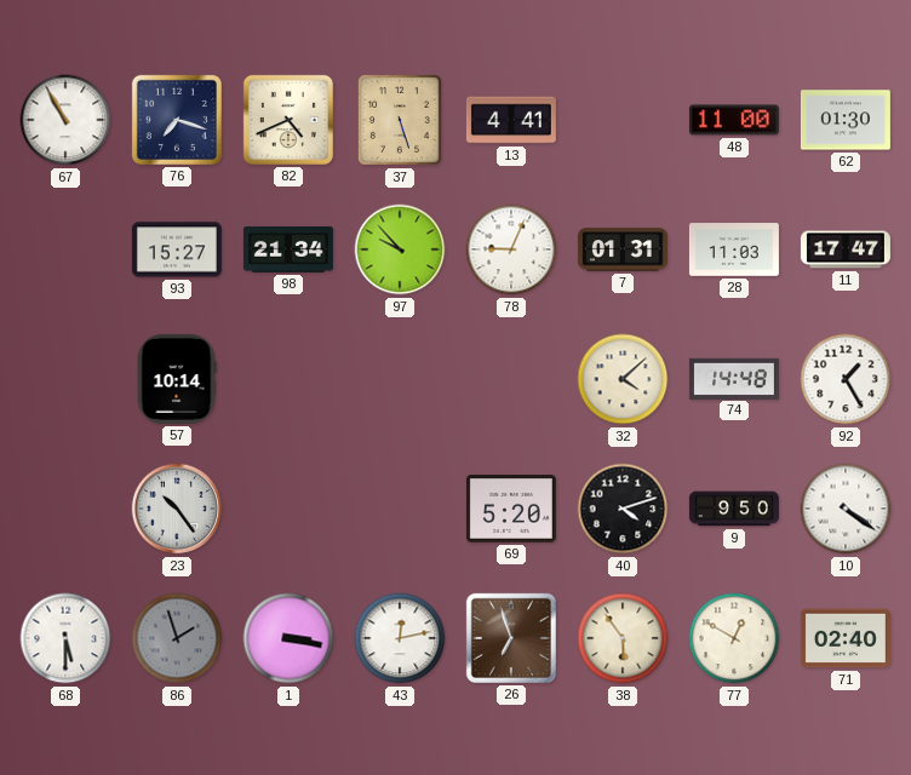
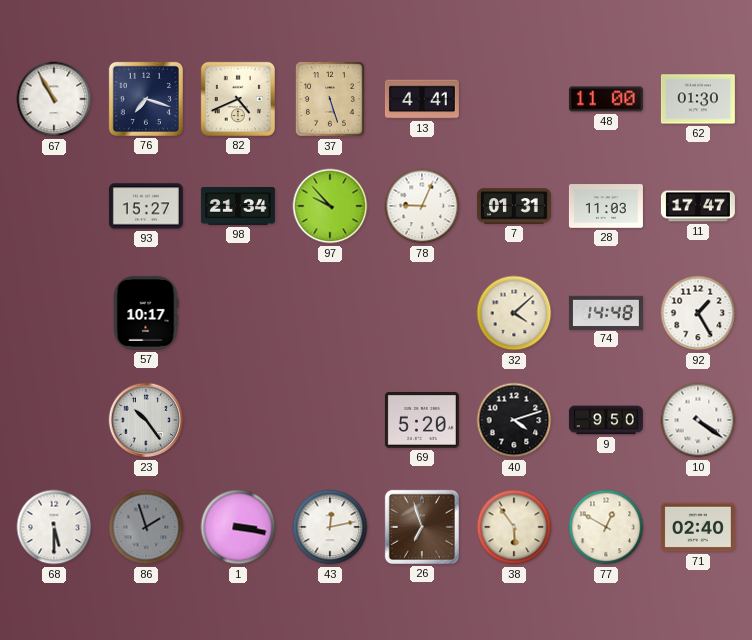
57: 10:14 -> 10:17
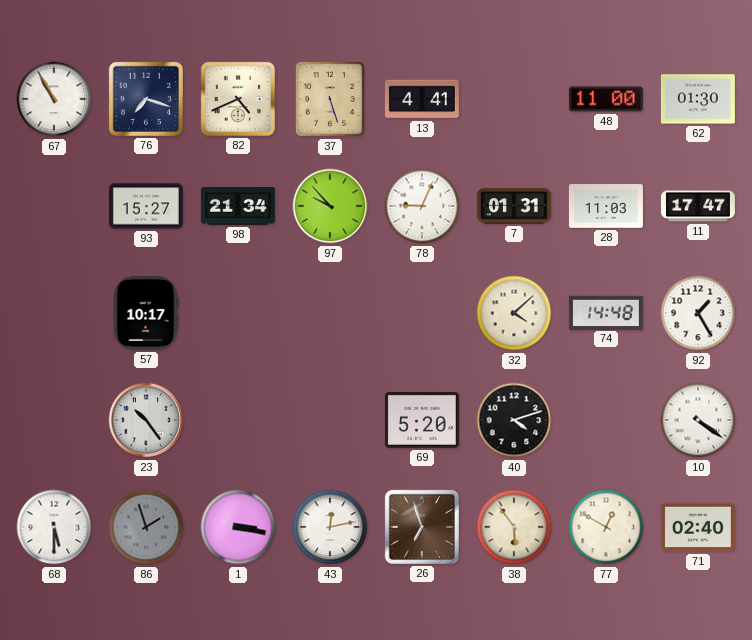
9: 9:50 -> none
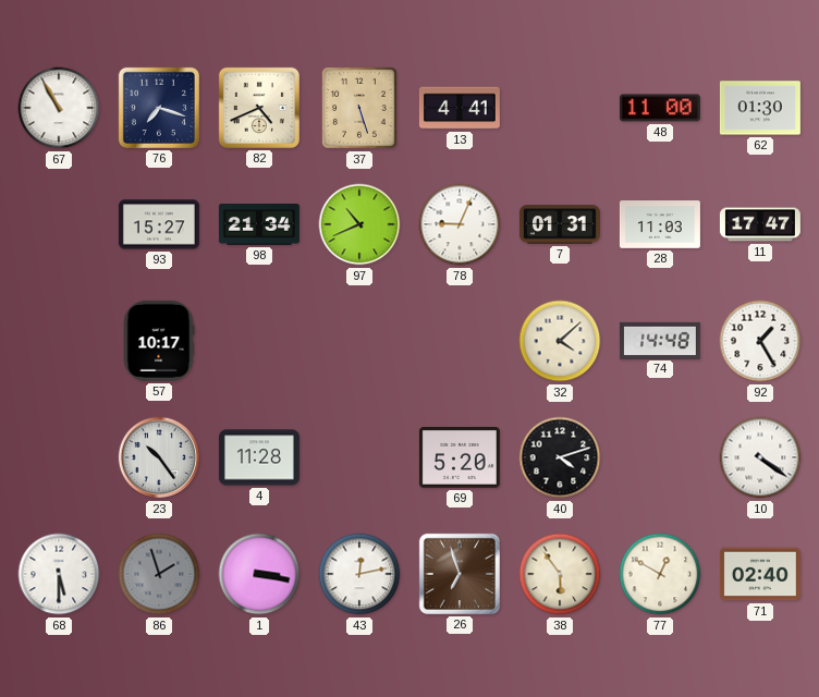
97: 9:53 -> 10:41
4: none -> 11:28
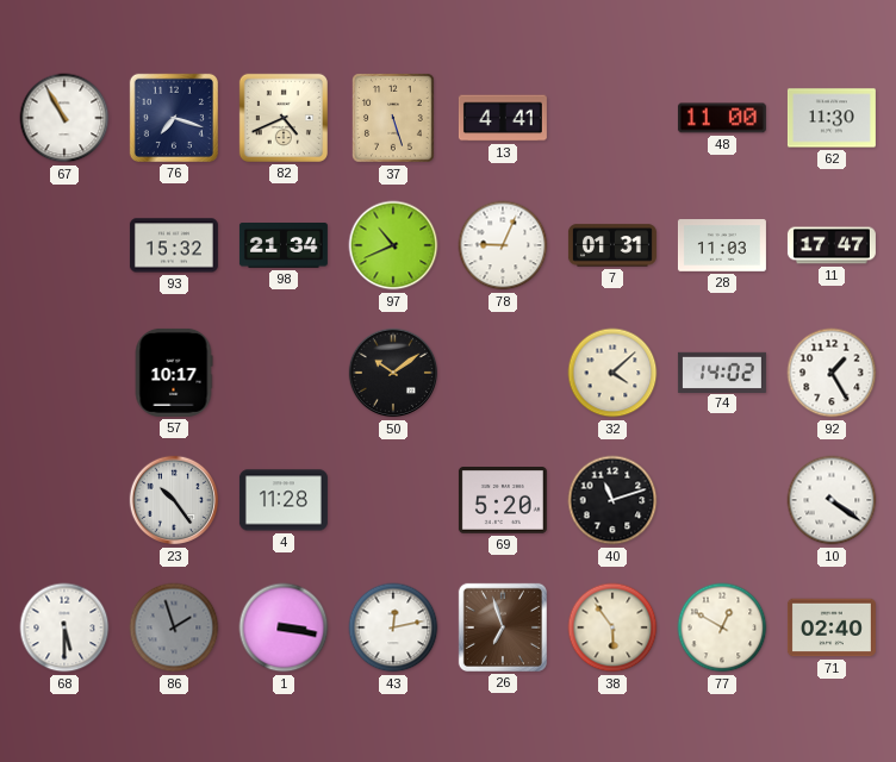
62: 01:30 -> 11:30
93: 15:27 -> 15:32
50: none -> 10:09
74: 14:48 -> 14:02
40: 4:12 -> 11:12
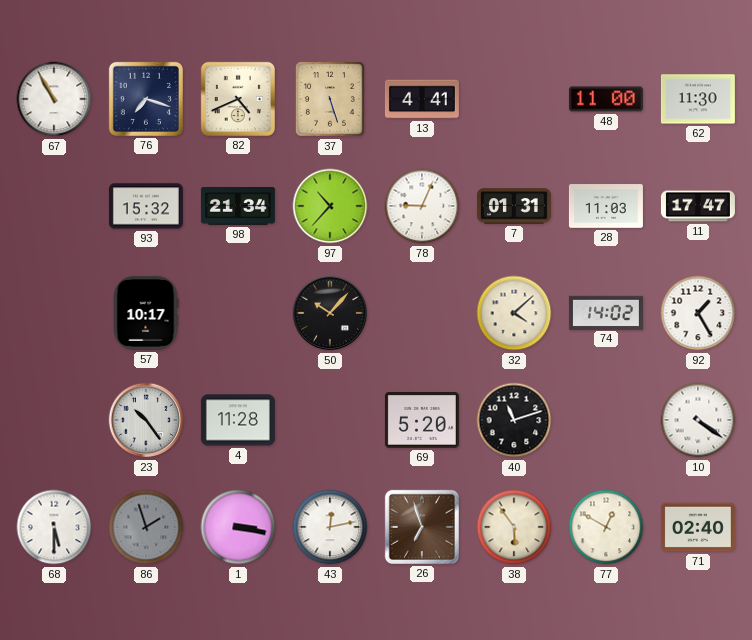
97: 10:41 -> 10:37
50: 10:09 -> 10:07
